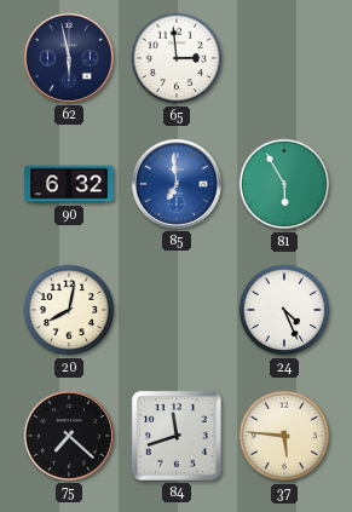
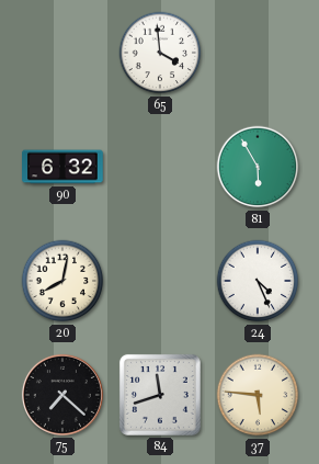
62: 5:58 -> none
65: 2:59 -> 3:59
85: 6:59 -> none
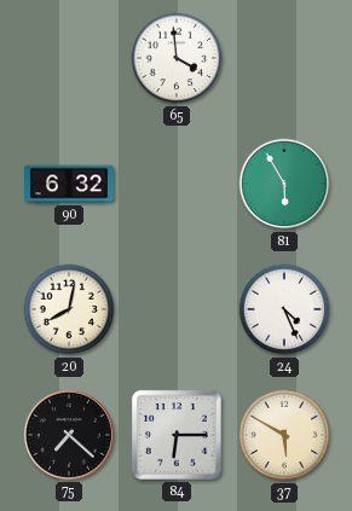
84: 11:42 -> 6:15
37: 5:46 -> 5:50
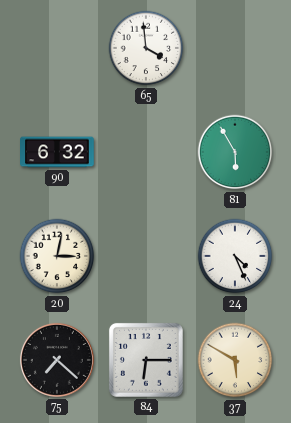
20: 8:02 -> 3:02
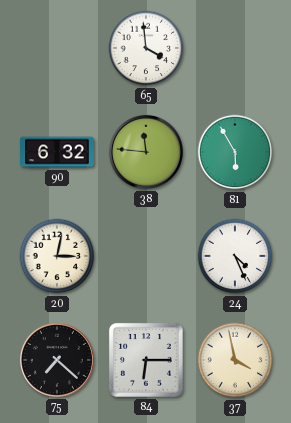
38: none -> 11:46
37: 5:50 -> 3:58
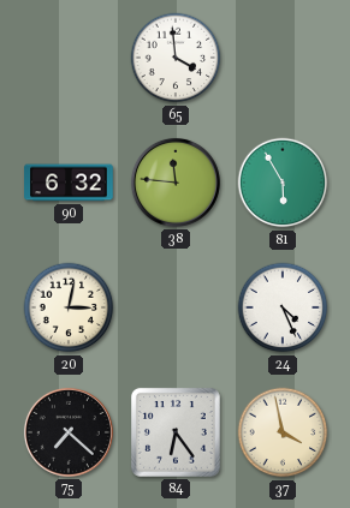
84: 6:15 -> 6:24
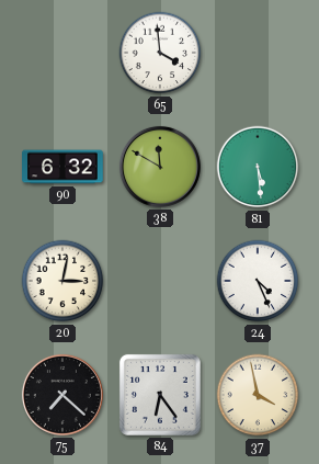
38: 11:46 -> 11:50
81: 5:55 -> 5:29
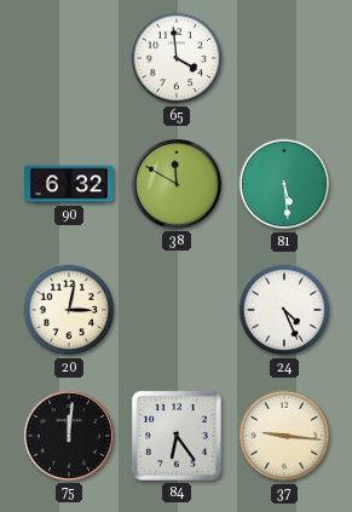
75: 7:22 -> 12:01
37: 3:58 -> 9:16
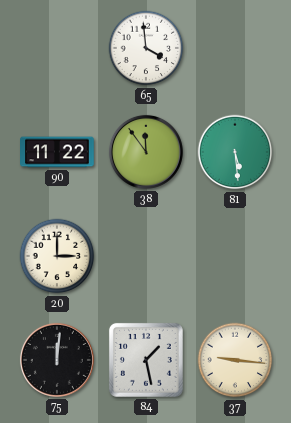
90: 6:32 -> 11:22
38: 11:50 -> 11:54
20: 3:02 -> 3:00
24: 4:26 -> none
84: 6:24 -> 1:28
